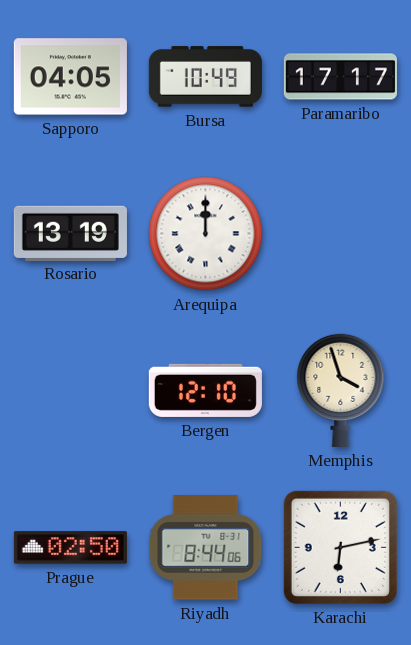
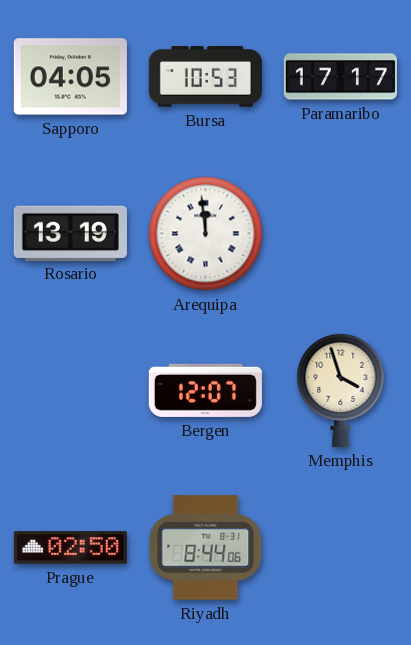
Bursa: 10:49 -> 10:53
Arequipa: 12:00 -> 11:59
Bergen: 12:10 -> 12:07
Karachi: 6:13 -> none
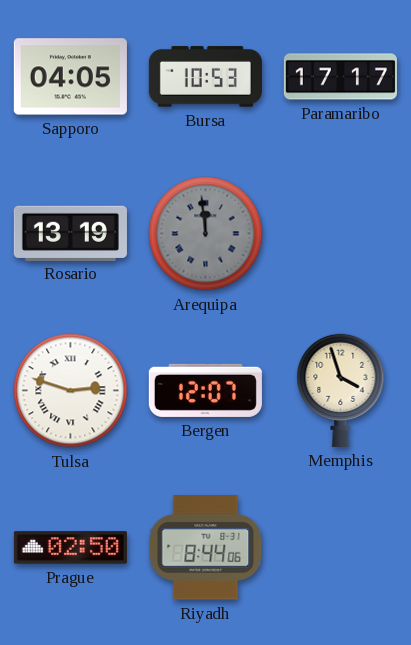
Arequipa dial: white -> grey
Tulsa: none -> 2:48
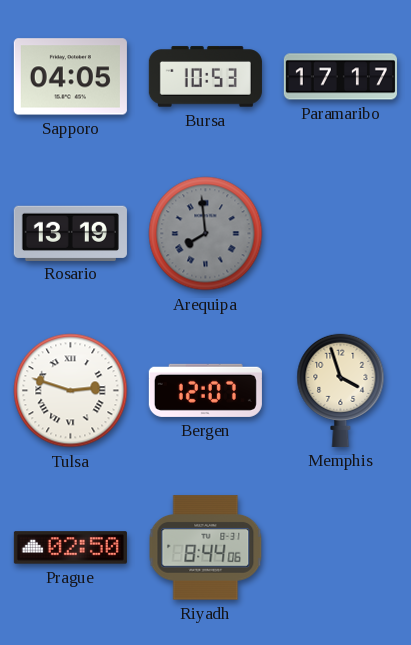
Arequipa: 11:59 -> 7:59
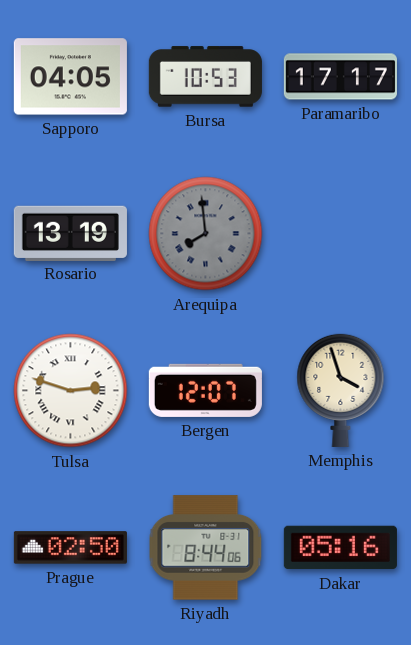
Dakar: none -> 05:16
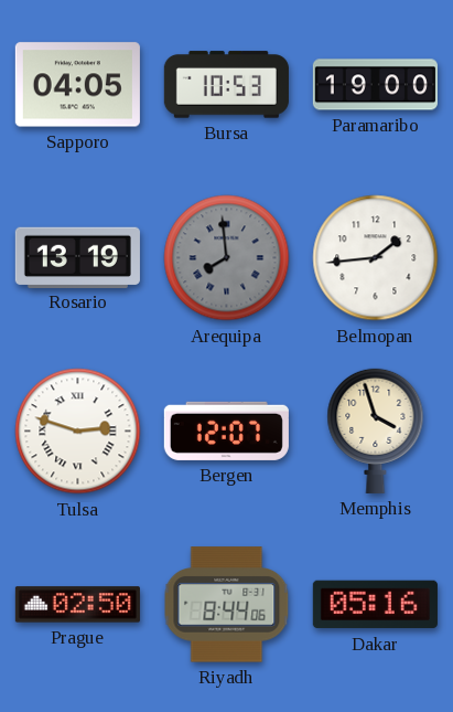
Paramaribo: 17:17 -> 19:00
Belmopan: none -> 1:44
